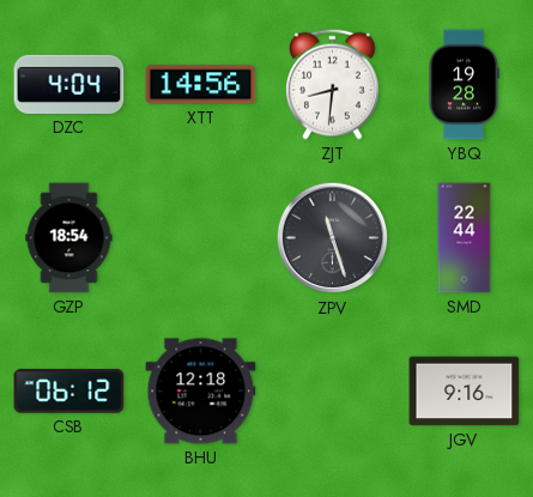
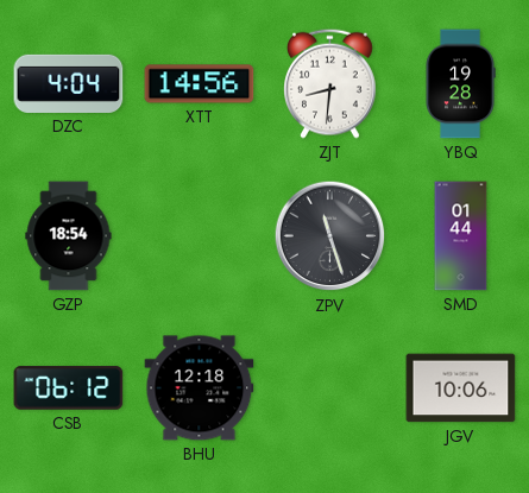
SMD: 22:44 -> 01:44
JGV: 9:16 -> 10:06
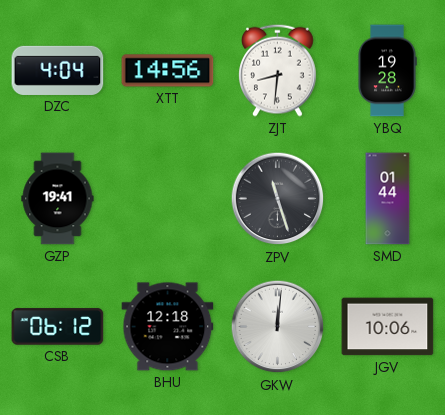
GZP: 18:54 -> 19:41
GKW: none -> 12:01
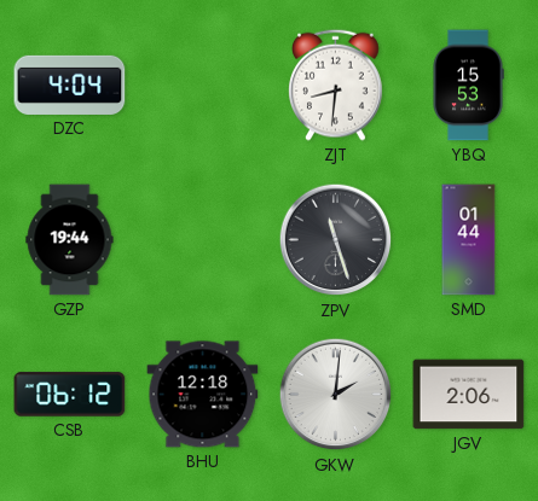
XTT: 14:56 -> none
YBQ: 19:28 -> 15:53
GZP: 19:41 -> 19:44
GKW: 12:01 -> 2:01
JGV: 10:06 -> 2:06
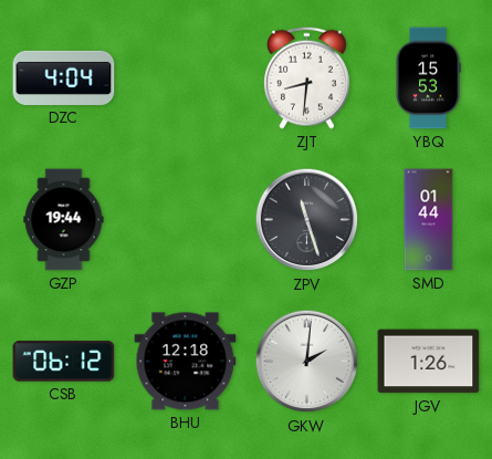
JGV: 2:06 -> 1:26
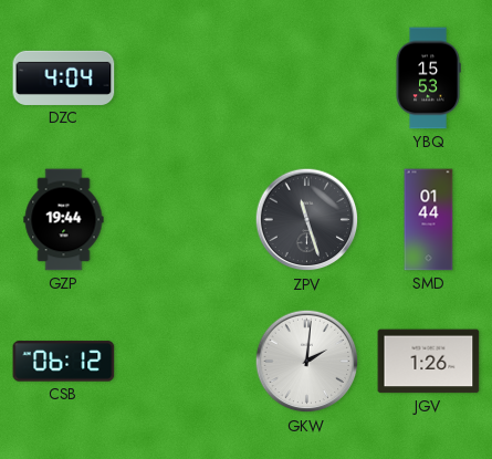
ZJT: 8:31 -> none
BHU: 12:18 -> none
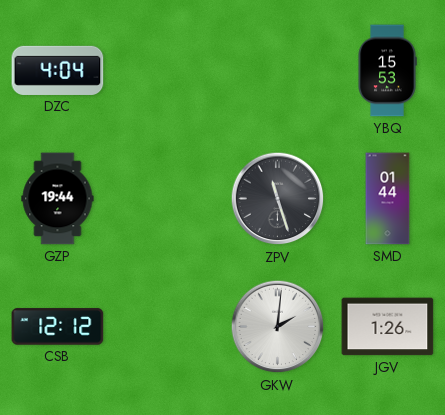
CSB: 06:12 -> 12:12
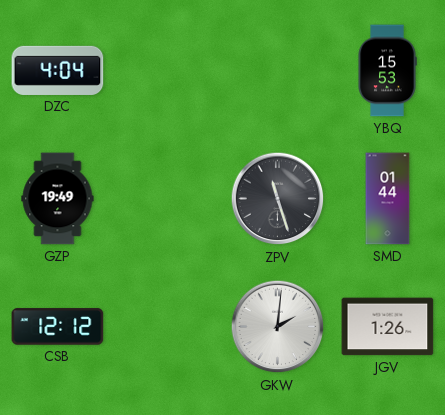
GZP: 19:44 -> 19:49
